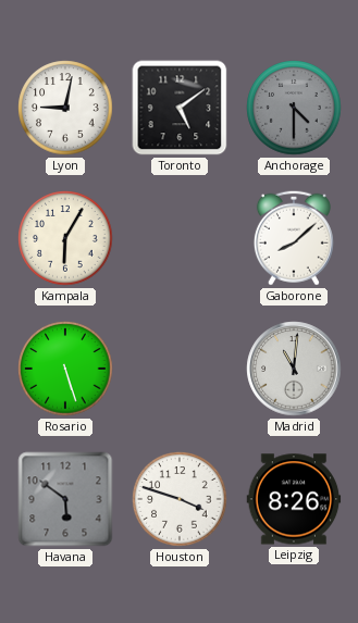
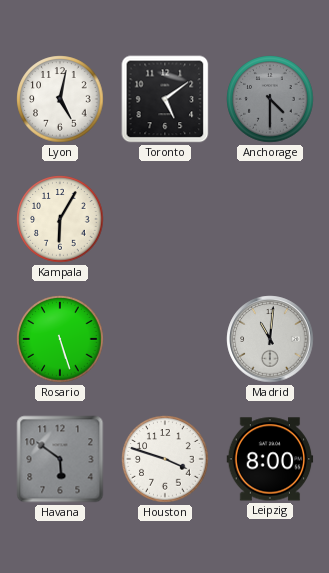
Lyon: 9:02 -> 5:02
Gaborone: 8:08 -> none
Leipzig: 8:26 -> 8:00
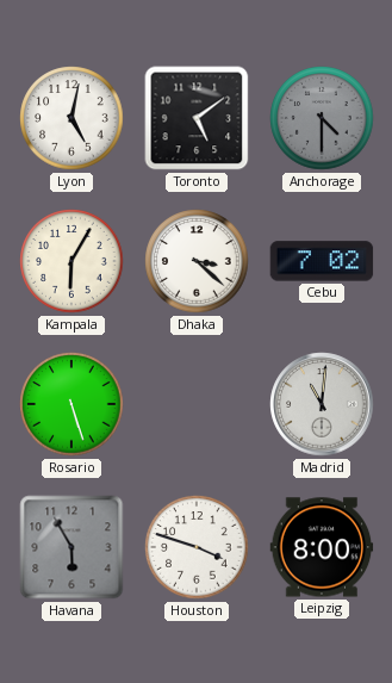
Dhaka: none -> 3:22
Cebu: none -> 7:02
Havana: 5:51 -> 5:55
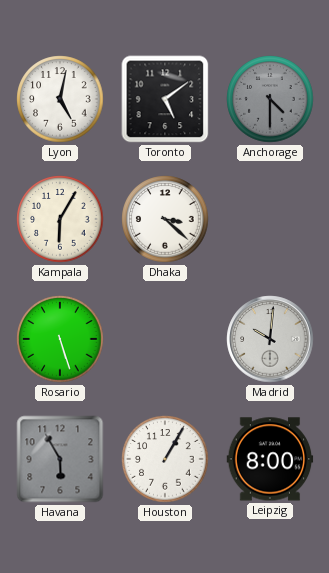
Cebu: 7:02 -> none
Madrid: 11:01 -> 10:01
Houston: 3:48 -> 1:05
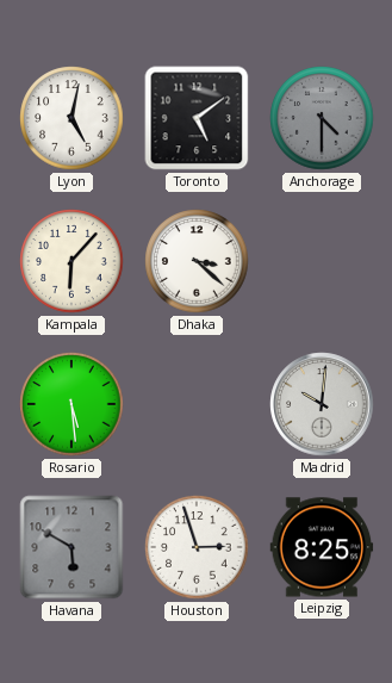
Kampala: 6:05 -> 6:07
Rosario: 5:27 -> 5:29
Havana: 5:55 -> 5:50
Houston: 1:05 -> 2:57
Leipzig: 8:00 -> 8:25
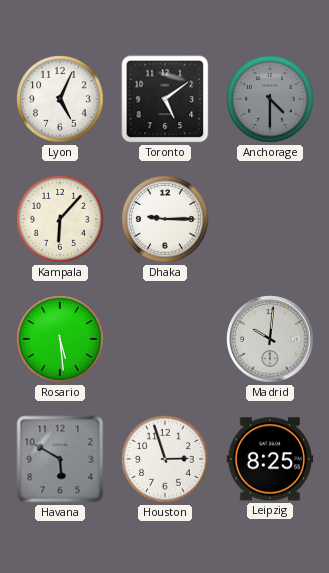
Lyon: 5:02 -> 5:04
Dhaka: 3:22 -> 9:15
